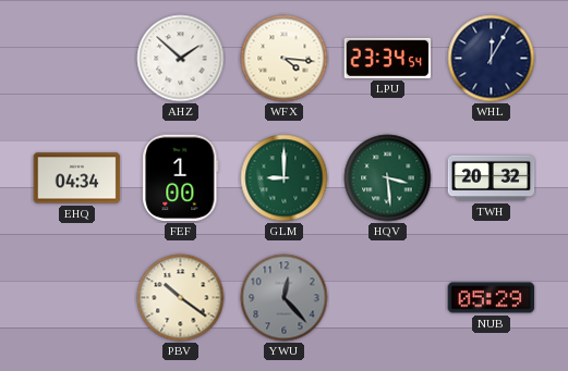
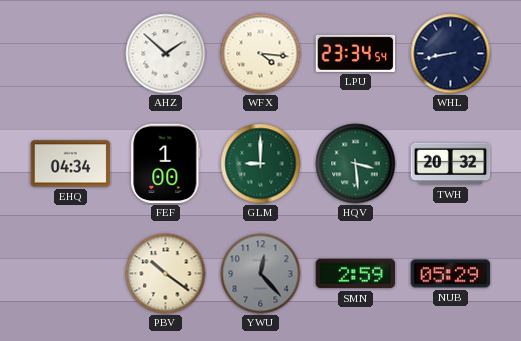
WHL: 12:05 -> 8:43
SMN: none -> 2:59
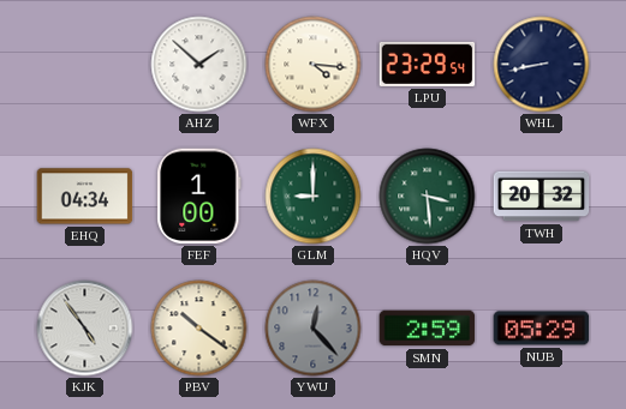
LPU: 23:34 -> 23:29
KJK: none -> 4:54
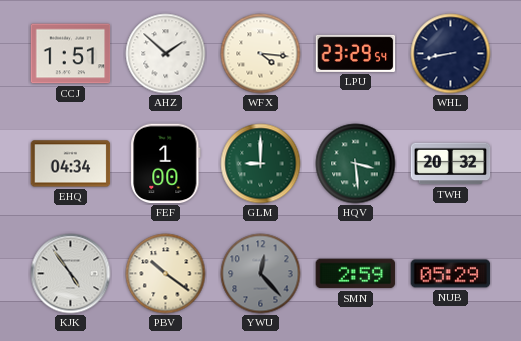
CCJ: none -> 1:51
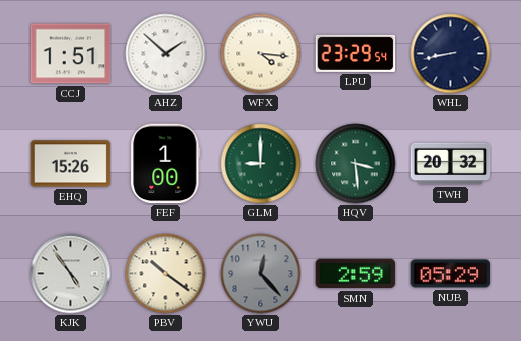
EHQ: 04:34 -> 15:26
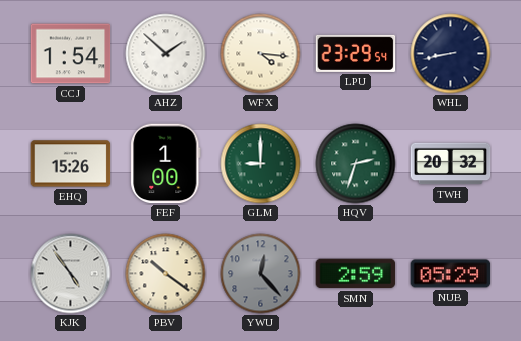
CCJ: 1:51 -> 1:54
HQV: 3:29 -> 2:33
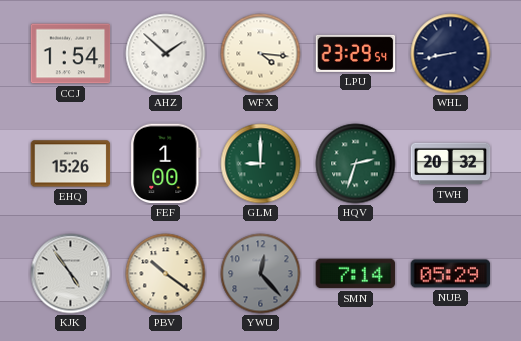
SMN: 2:59 -> 7:14
